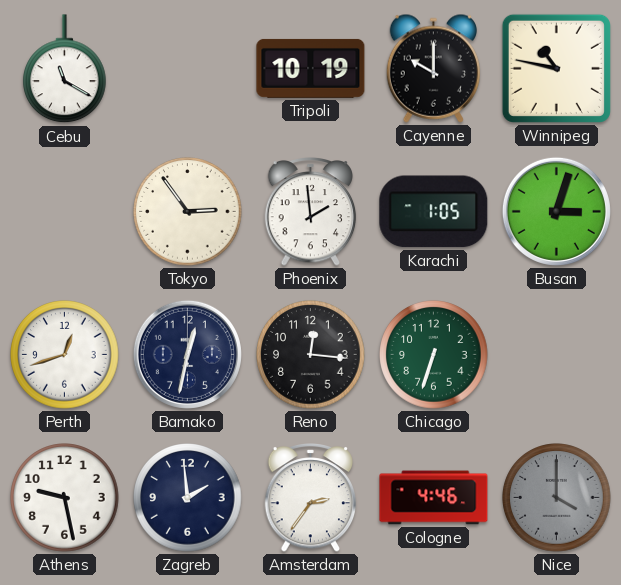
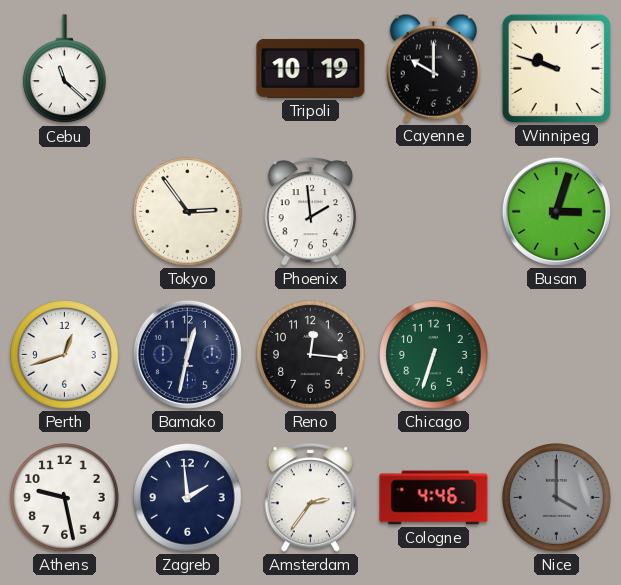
Cebu: 11:20 -> 11:22
Winnipeg: 10:47 -> 9:48
Karachi: 1:05 -> none
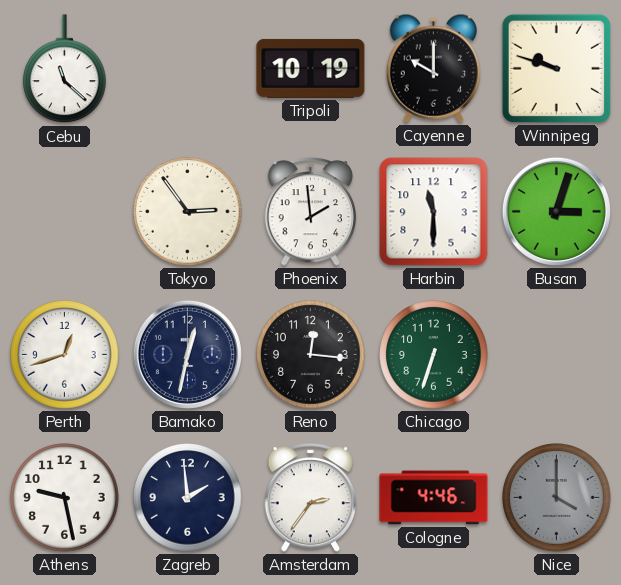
Harbin: none -> 11:30
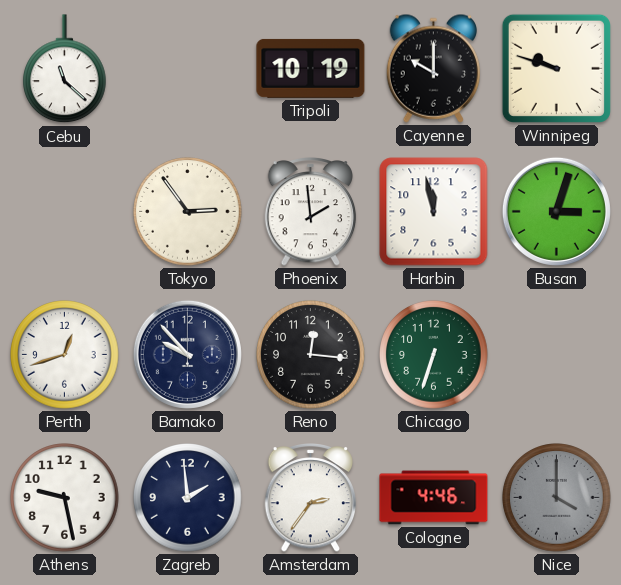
Harbin: 11:30 -> 11:58
Bamako: 12:32 -> 9:53
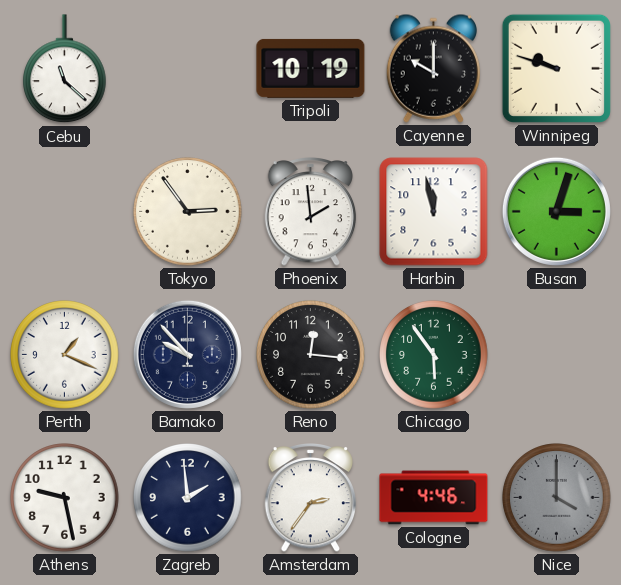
Perth: 12:42 -> 1:19
Chicago: 6:33 -> 5:54
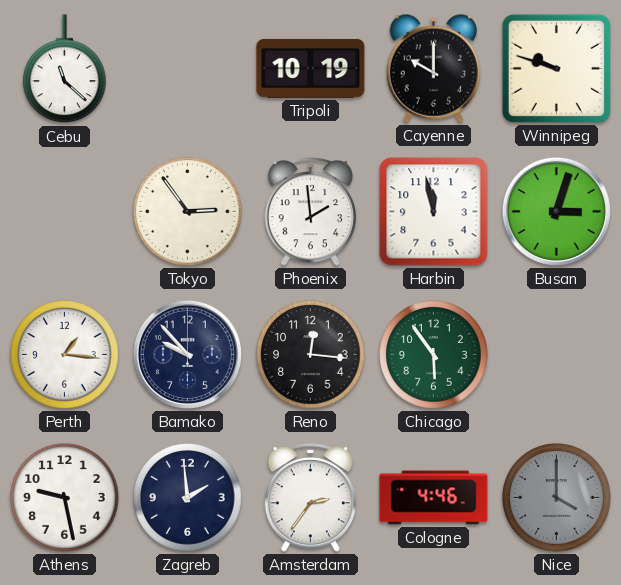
Perth: 1:19 -> 1:16
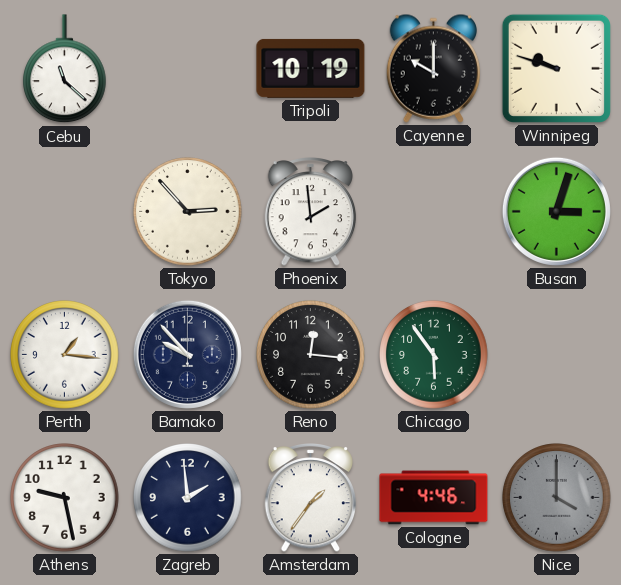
Tokyo: 2:54 -> 2:53
Harbin: 11:58 -> none
Amsterdam: 2:36 -> 1:36
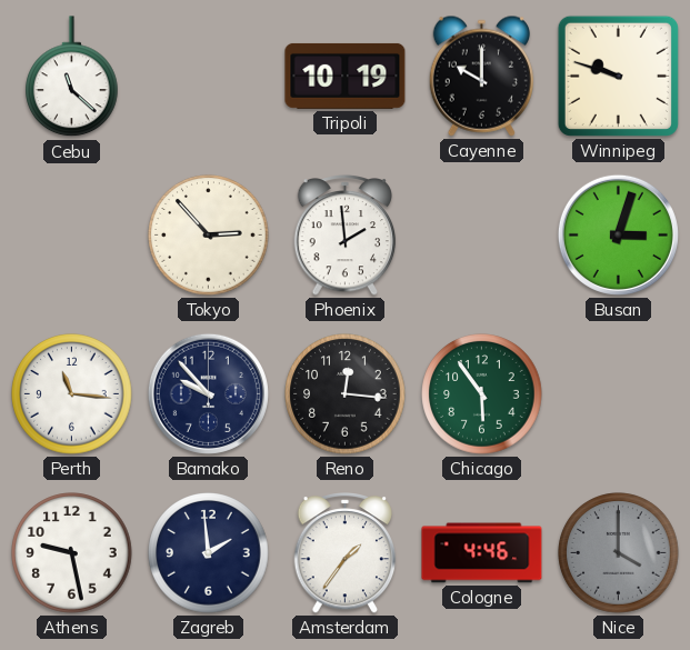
Perth: 1:16 -> 11:16
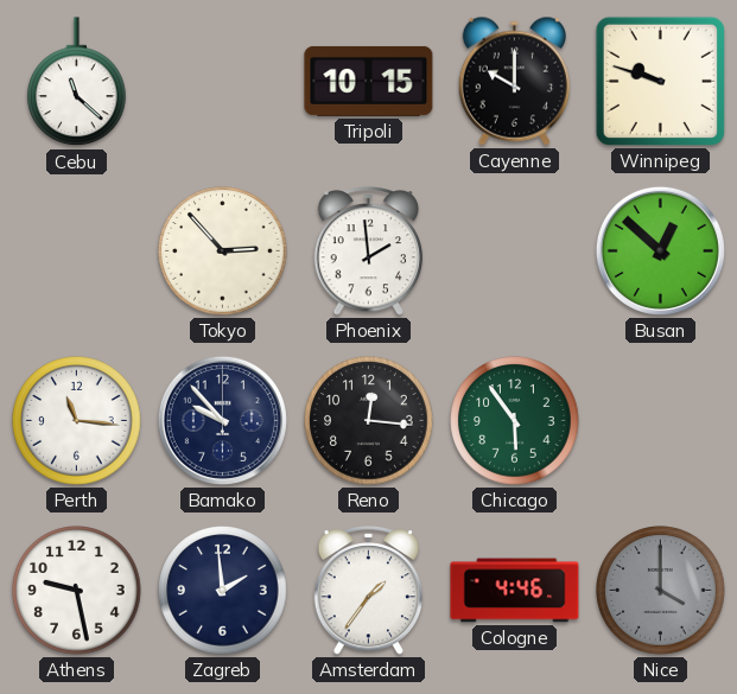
Tripoli: 10:19 -> 10:15
Busan: 3:03 -> 12:52
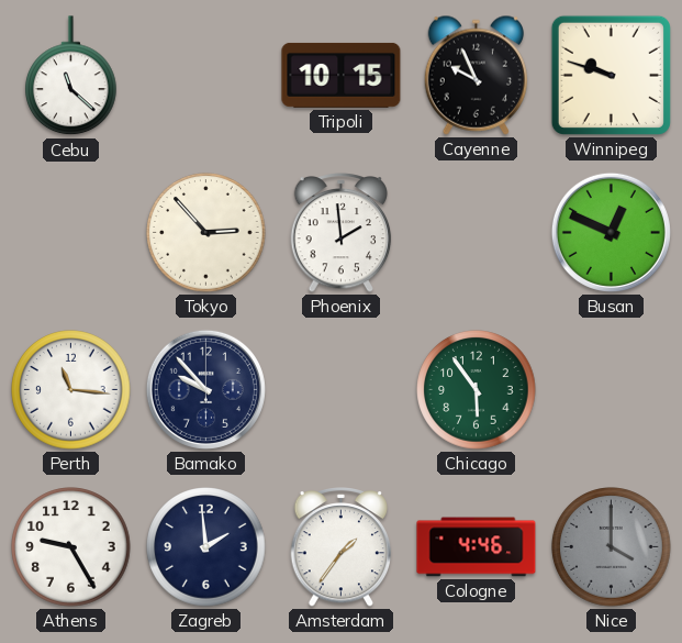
Cayenne: 10:00 -> 9:56
Busan: 12:52 -> 12:49
Reno: 12:16 -> none
Athens: 9:28 -> 9:25
